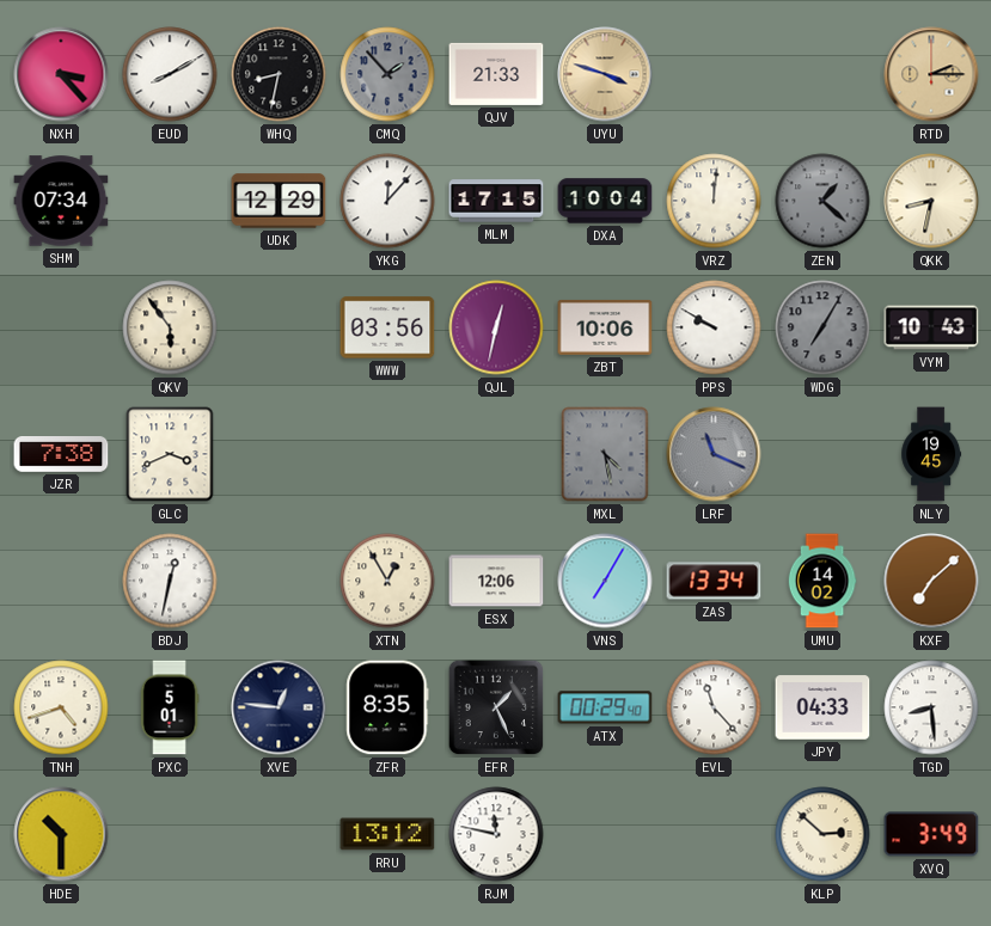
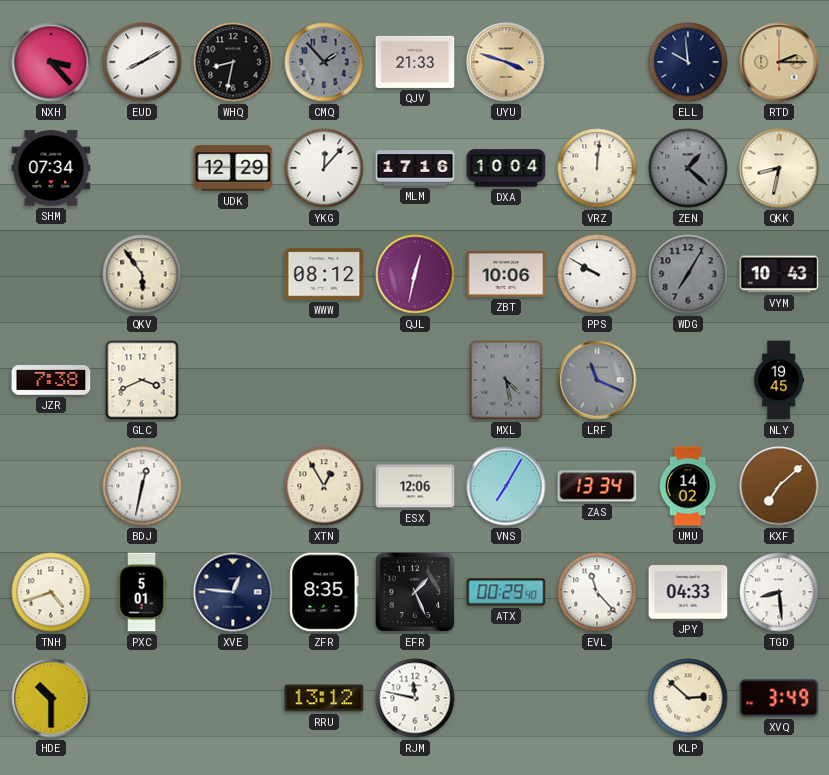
ELL: none -> 9:59
MLM: 17:15 -> 17:16
WWW: 03:56 -> 08:12
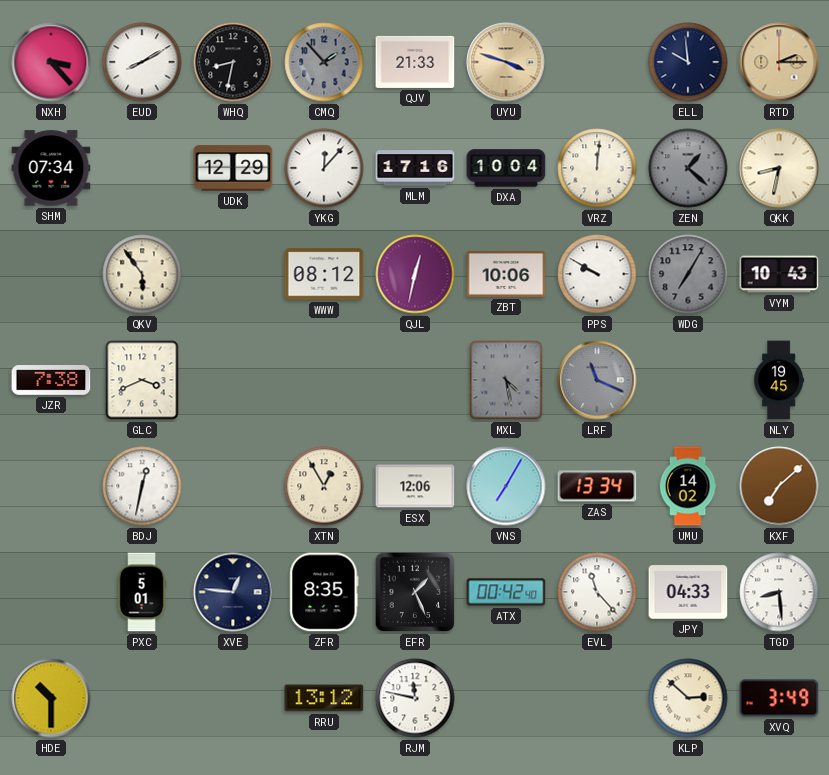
TNH: 4:42 -> none
ATX: 00:29 -> 00:42
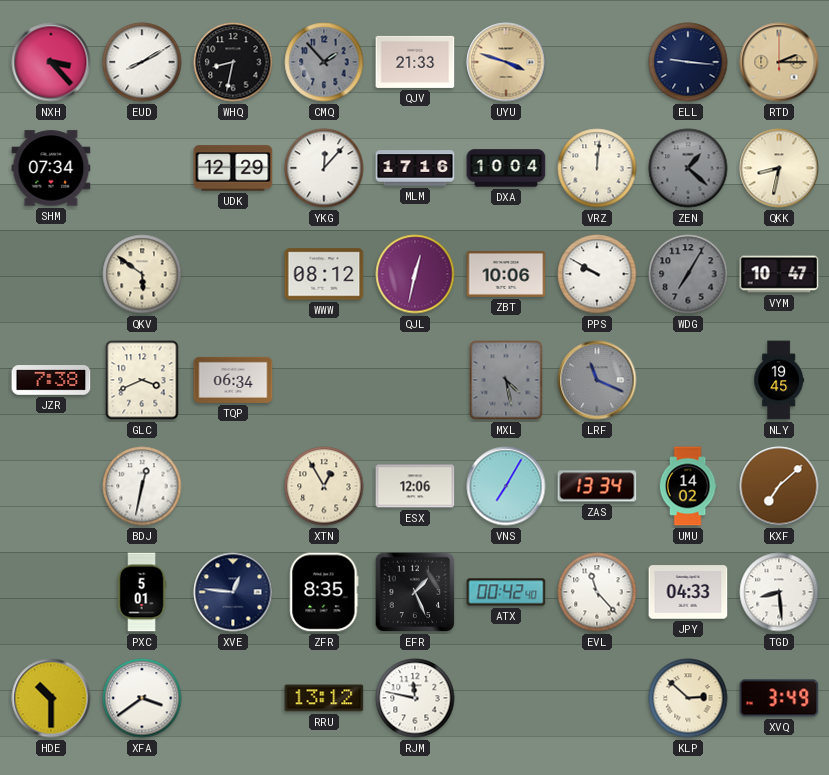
ELL: 9:59 -> 9:16
QKV: 5:54 -> 5:51
VYM: 10:43 -> 10:47
TQP: none -> 06:34
XFA: none -> 3:39
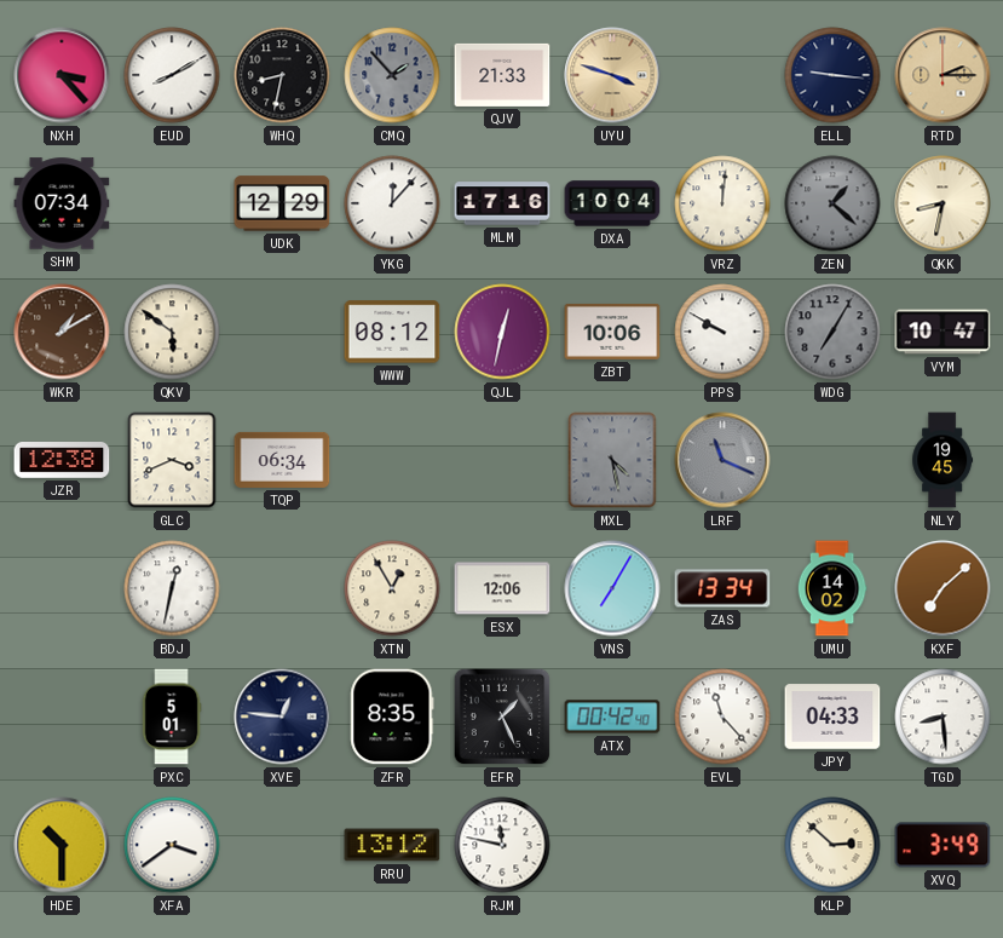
WKR: none -> 1:10
JZR: 7:38 -> 12:38
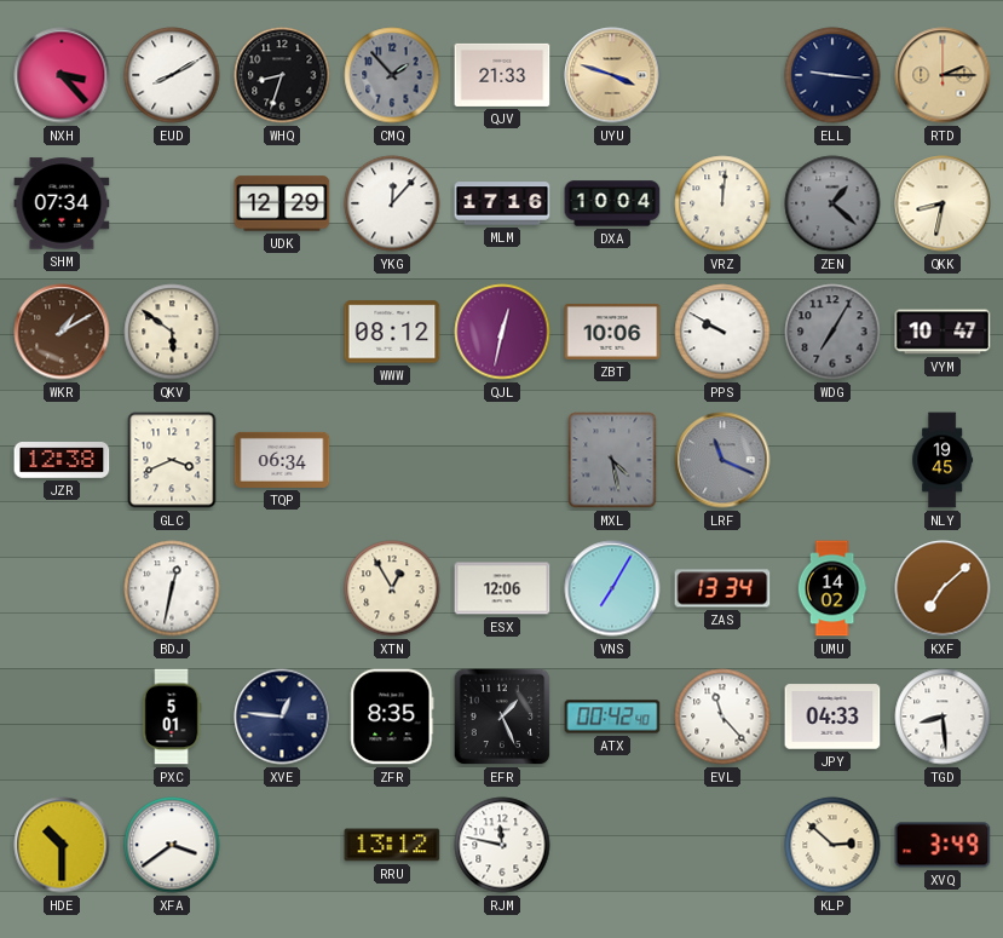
WHQ: 8:32 -> 8:33
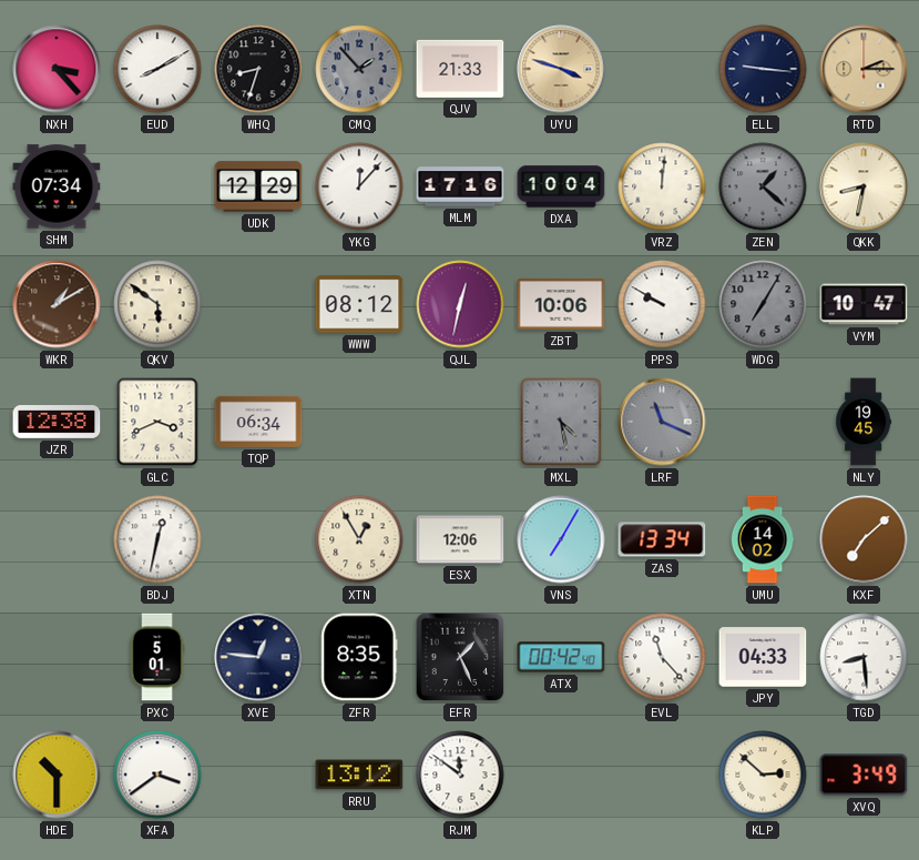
RJM: 11:47 -> 11:51
